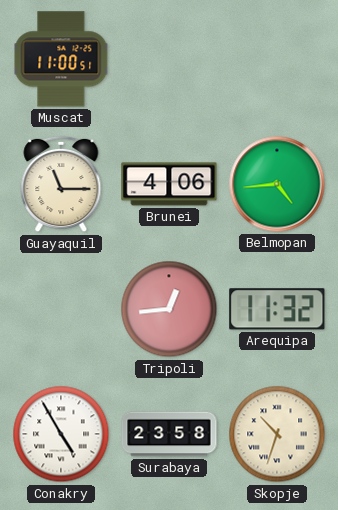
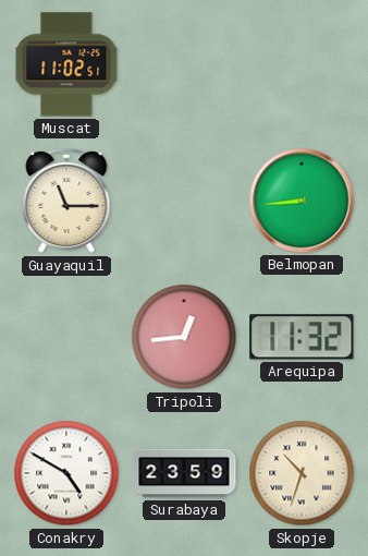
Muscat: 11:00 -> 11:02
Brunei: 4:06 -> none
Belmopan: 4:44 -> 8:44
Conakry: 4:55 -> 4:50
Surabaya: 23:58 -> 23:59
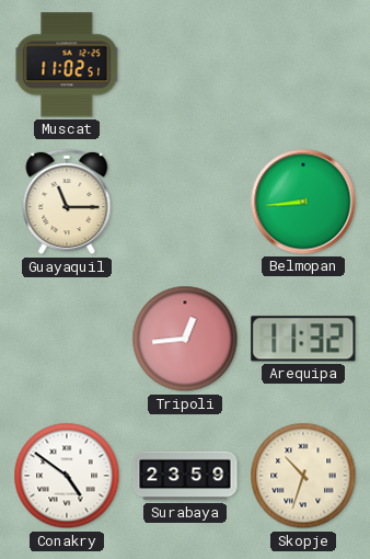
Conakry: 4:50 -> 4:51
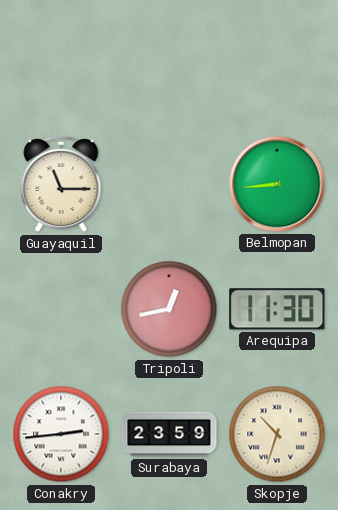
Muscat: 11:02 -> none
Tripoli: 12:44 -> 12:43
Arequipa: 11:32 -> 11:30
Conakry: 4:51 -> 2:44
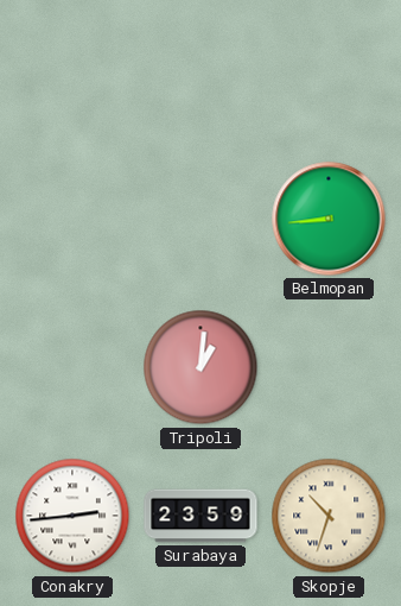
Guayaquil: 11:15 -> none
Tripoli: 12:43 -> 1:01
Arequipa: 11:30 -> none
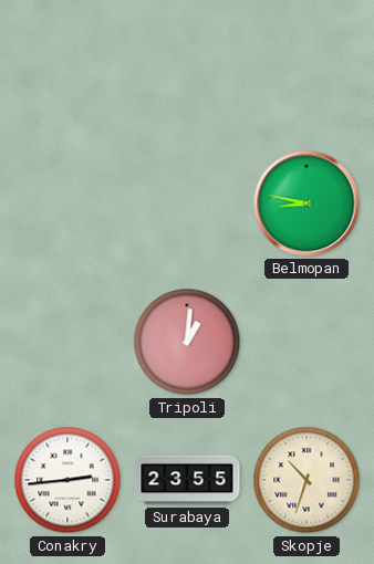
Belmopan: 8:44 -> 8:47
Surabaya: 23:59 -> 23:55
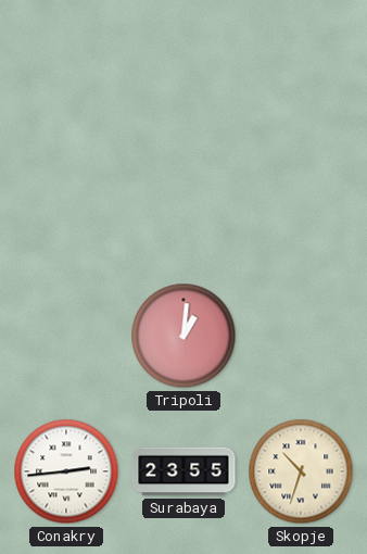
Belmopan: 8:47 -> none
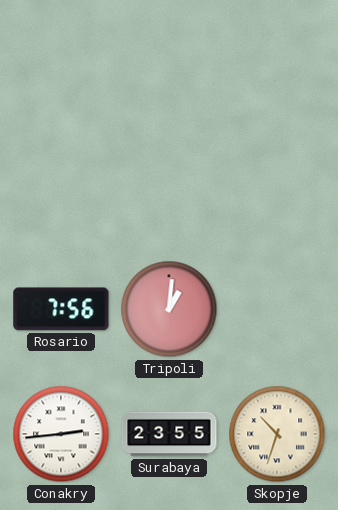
Rosario: none -> 7:56
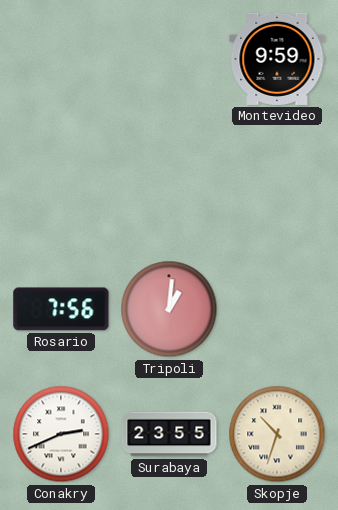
Montevideo: none -> 9:59
Conakry: 2:44 -> 2:41
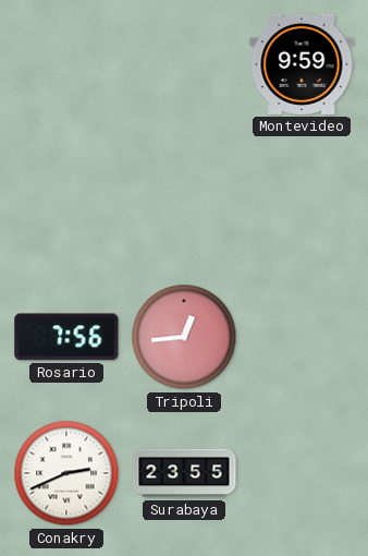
Tripoli: 1:01 -> 12:44
Skopje: 10:33 -> none
